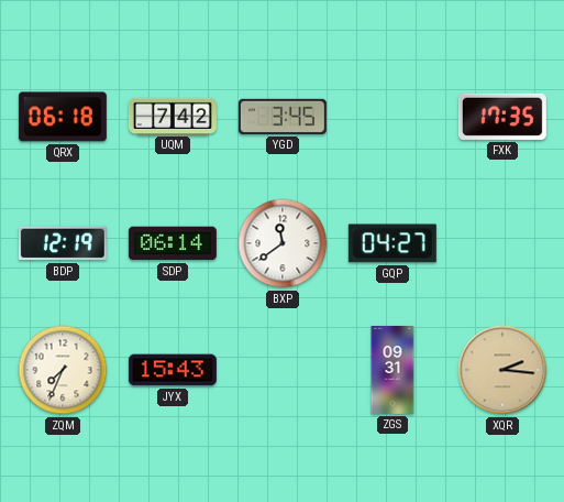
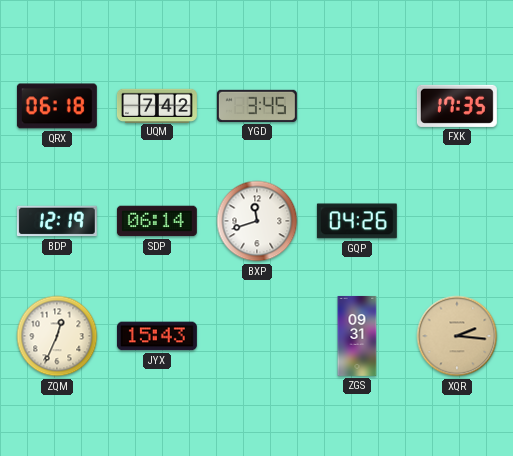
BXP: 11:39 -> 11:42
GQP: 04:27 -> 04:26
ZQM: 7:34 -> 12:34
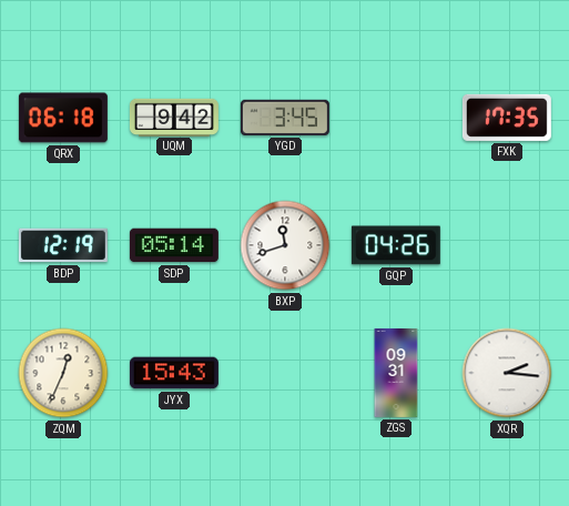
UQM: 7:42 -> 9:42
SDP: 06:14 -> 05:14
XQR dial: champagne -> white
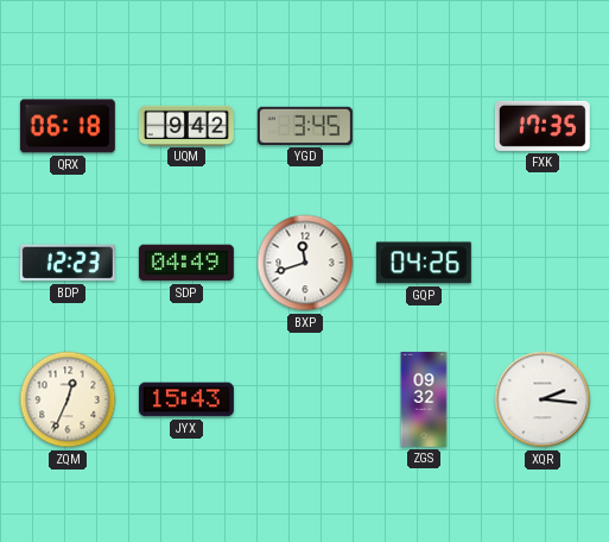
BDP: 12:19 -> 12:23
SDP: 05:14 -> 04:49
ZGS: 09:31 -> 09:32
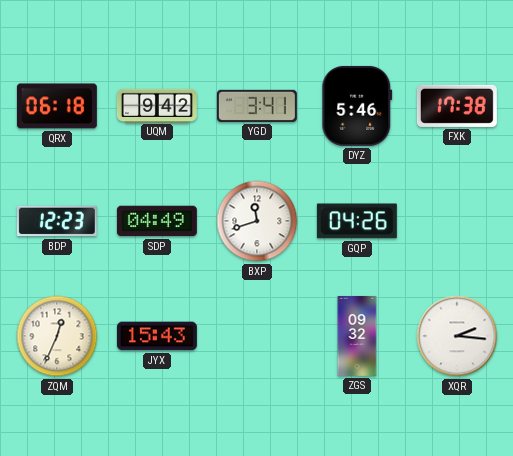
YGD: 3:45 -> 3:41
DYZ: none -> 5:46
FXK: 17:35 -> 17:38
